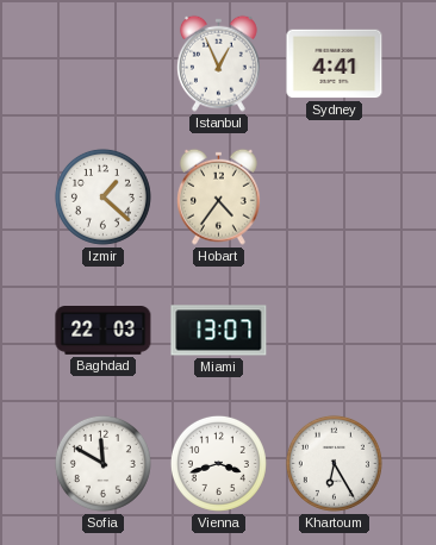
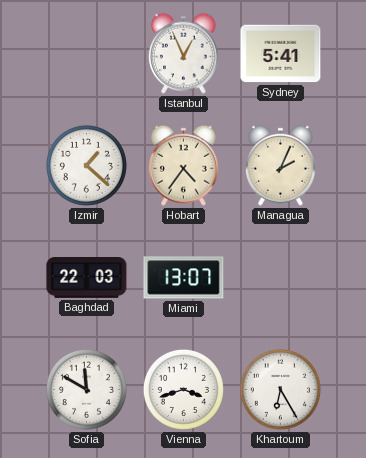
Sydney: 4:41 -> 5:41
Managua: none -> 2:04
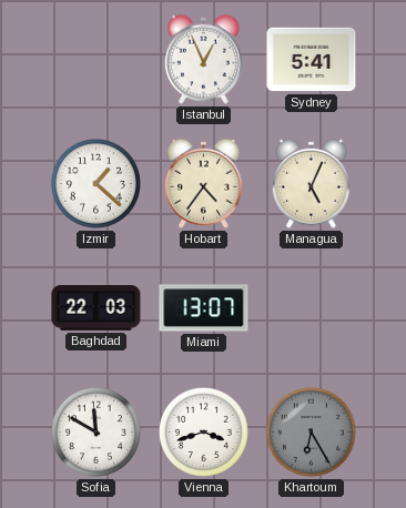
Managua: 2:04 -> 5:04
Khartoum dial: white -> grey
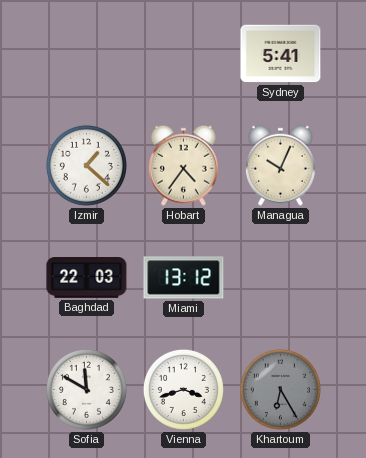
Istanbul: 12:56 -> none
Managua: 5:04 -> 10:04
Miami: 13:07 -> 13:12
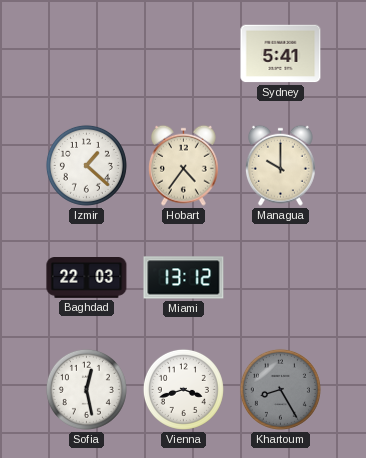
Managua: 10:04 -> 10:00
Sofia: 11:50 -> 12:28
Khartoum: 6:25 -> 8:25
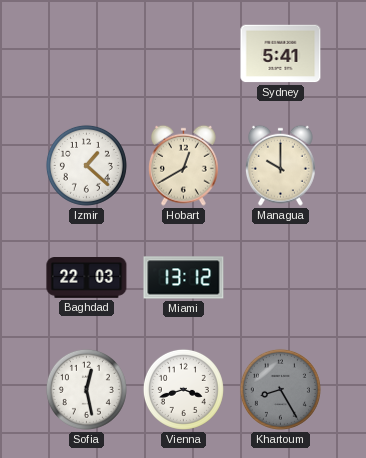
Hobart: 4:36 -> 12:40
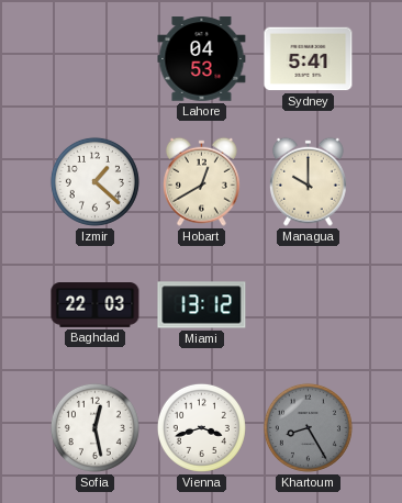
Lahore: none -> 04:53
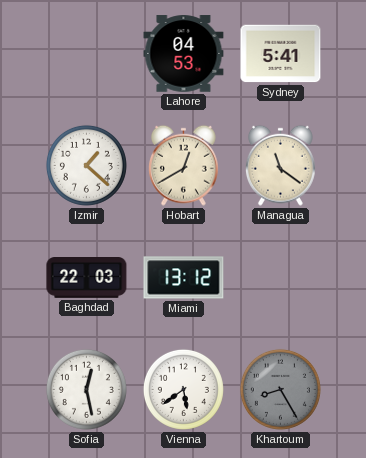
Managua: 10:00 -> 11:21
Vienna: 3:42 -> 5:39
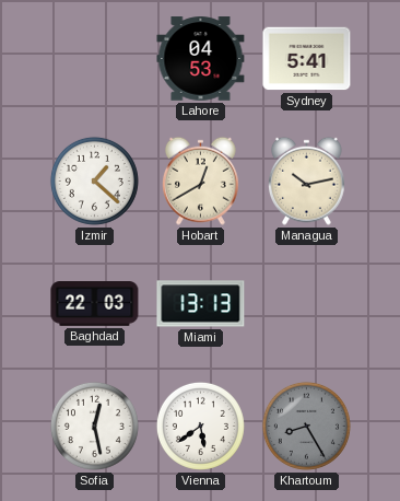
Managua: 11:21 -> 10:13
Miami: 13:12 -> 13:13
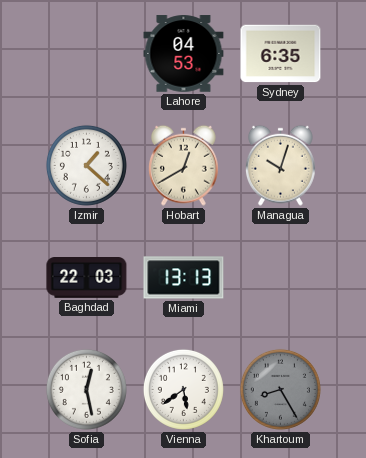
Sydney: 5:41 -> 6:35
Managua: 10:13 -> 10:03
